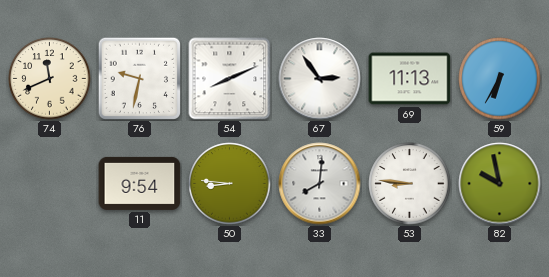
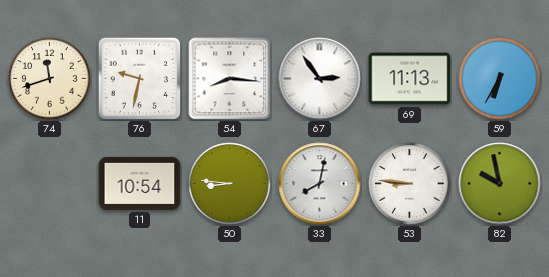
74: 11:41 -> 11:42
54: 8:11 -> 8:16
11: 9:54 -> 10:54
33: 8:01 -> 8:02
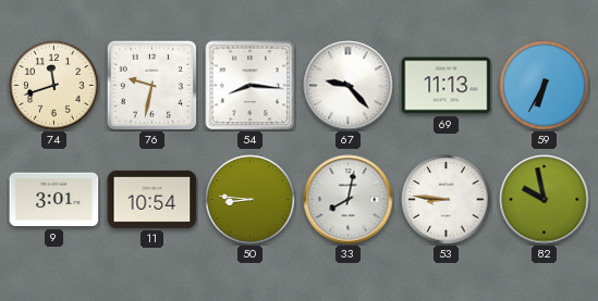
67: 2:54 -> 9:23
9: none -> 3:01
